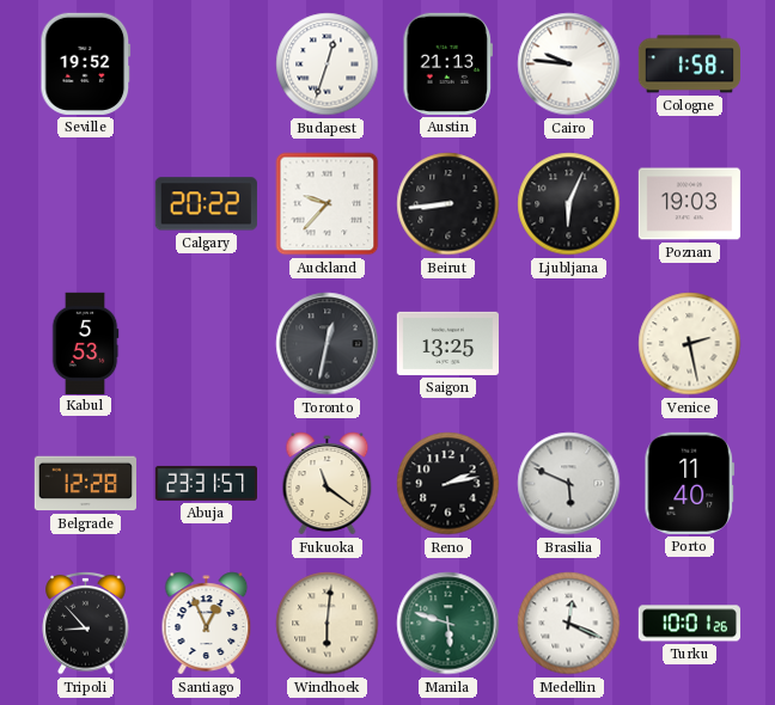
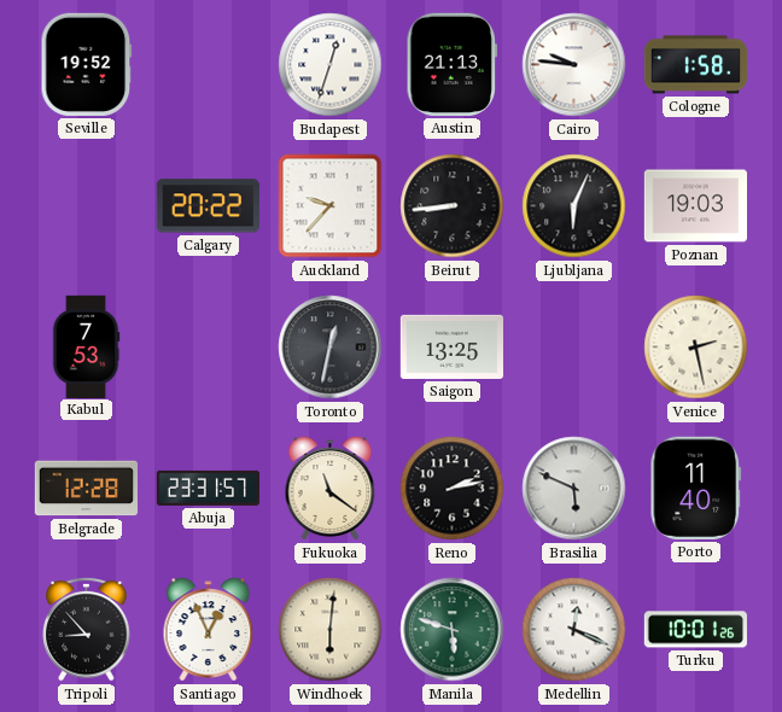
Kabul: 5:53 -> 7:53
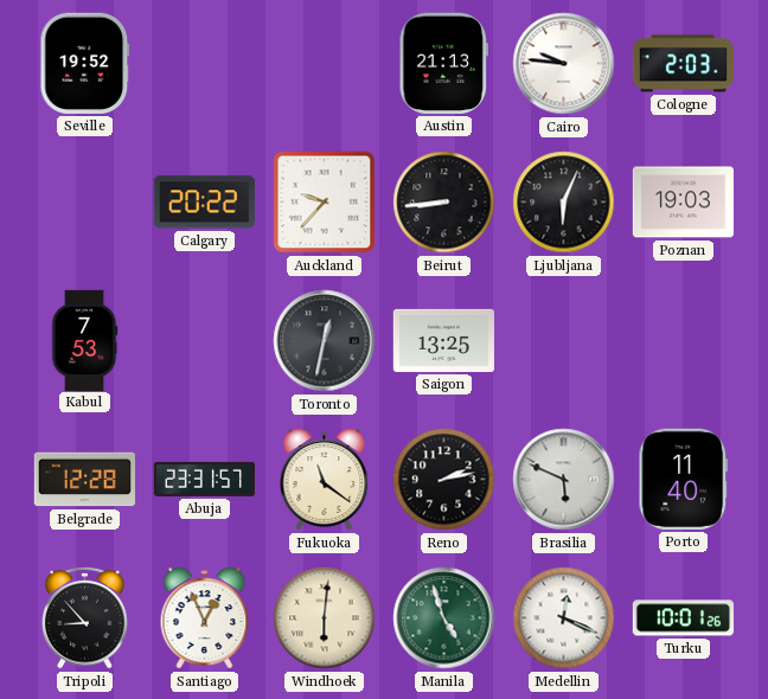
Budapest: 12:33 -> none
Cologne: 1:58 -> 2:03
Venice: 2:28 -> none
Manila: 5:48 -> 4:57
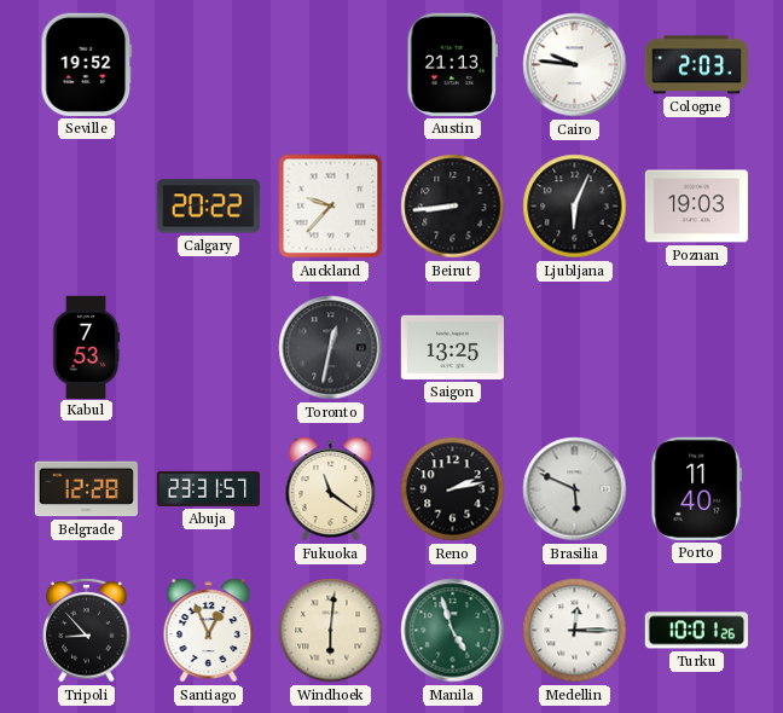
Medellin: 12:19 -> 12:15
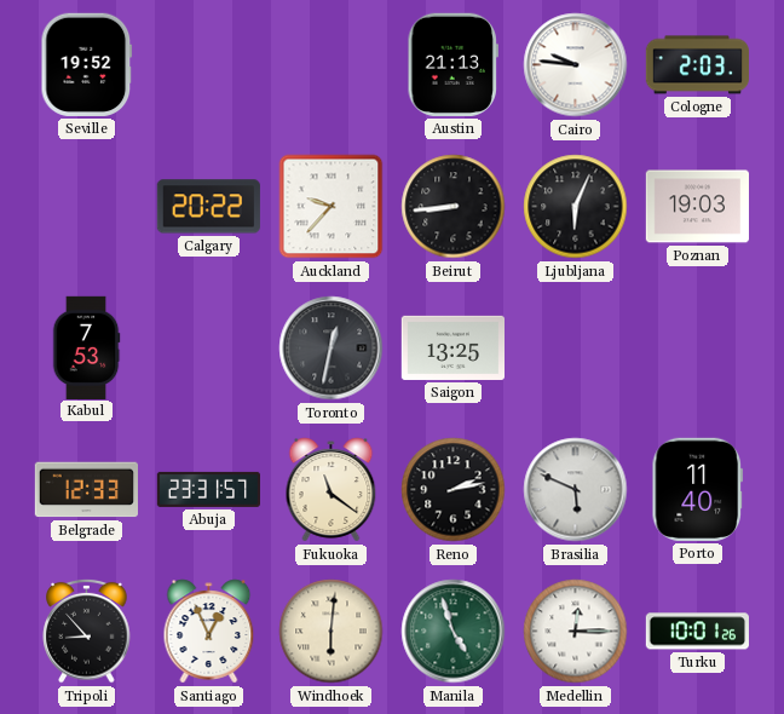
Belgrade: 12:28 -> 12:33
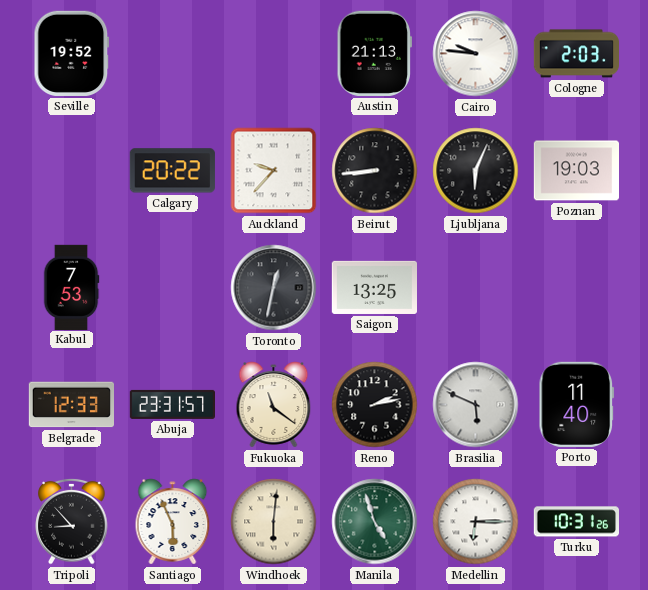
Santiago: 12:56 -> 5:56
Medellin: 12:15 -> 6:15
Turku: 10:01 -> 10:31
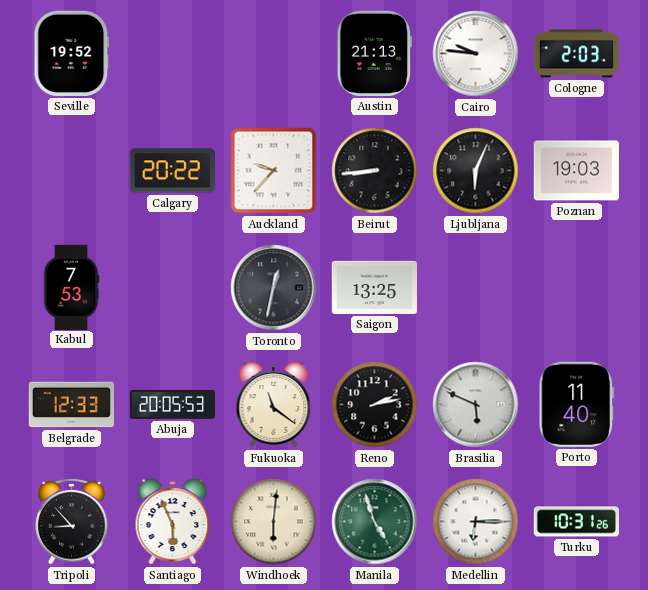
Abuja: 23:31 -> 20:05
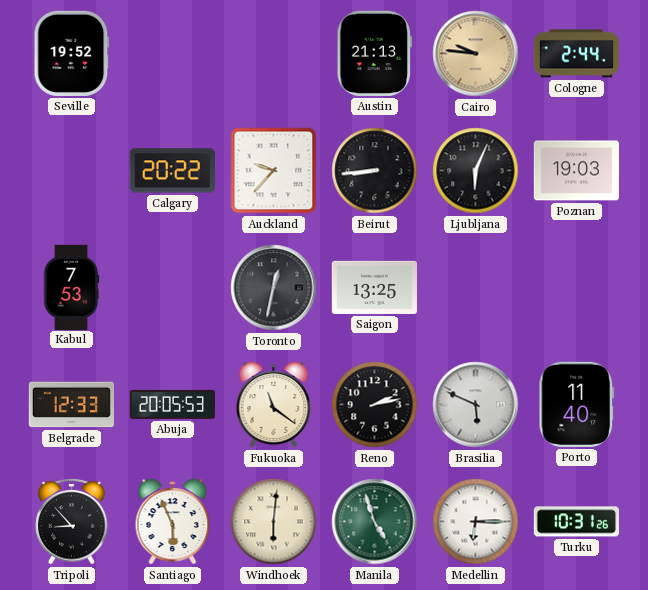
Cairo dial: white -> champagne
Cologne: 2:03 -> 2:44
